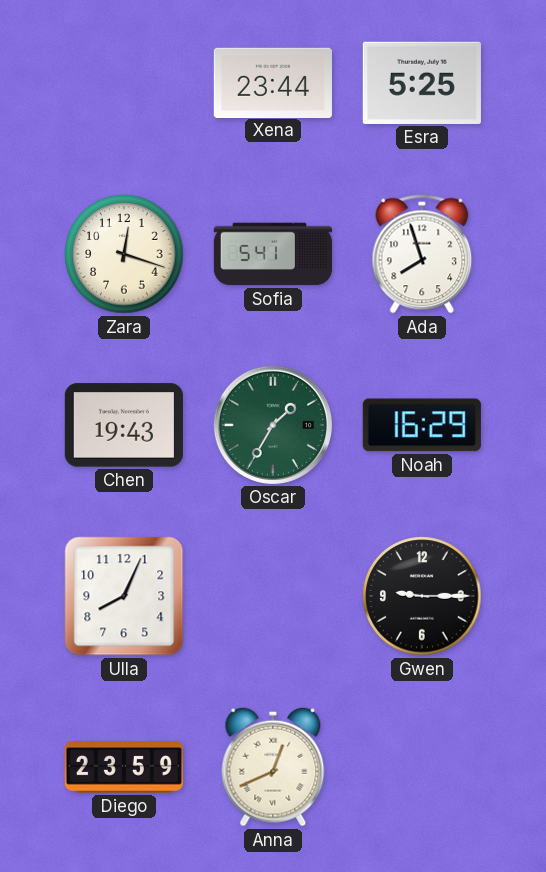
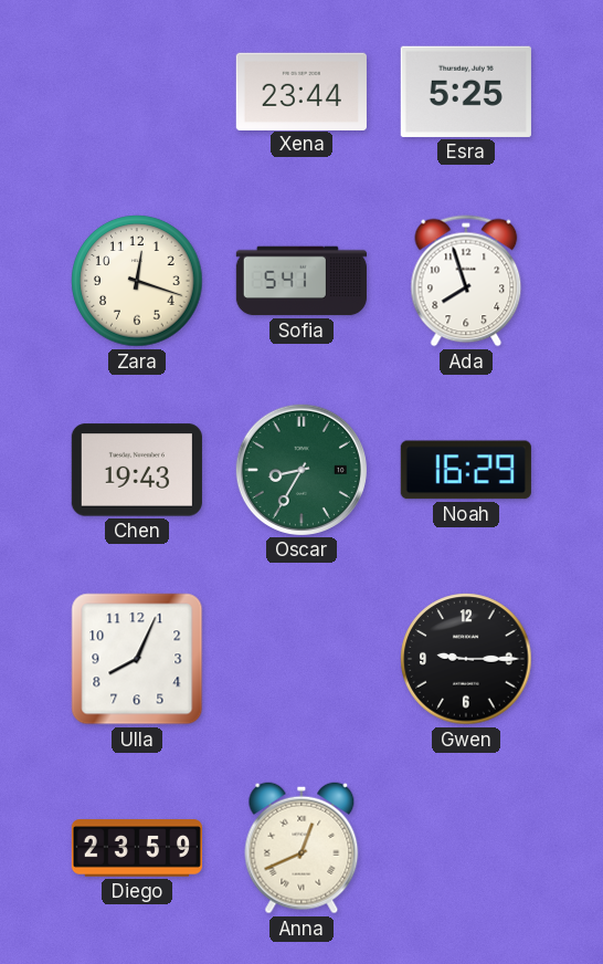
Oscar: 1:35 -> 8:35
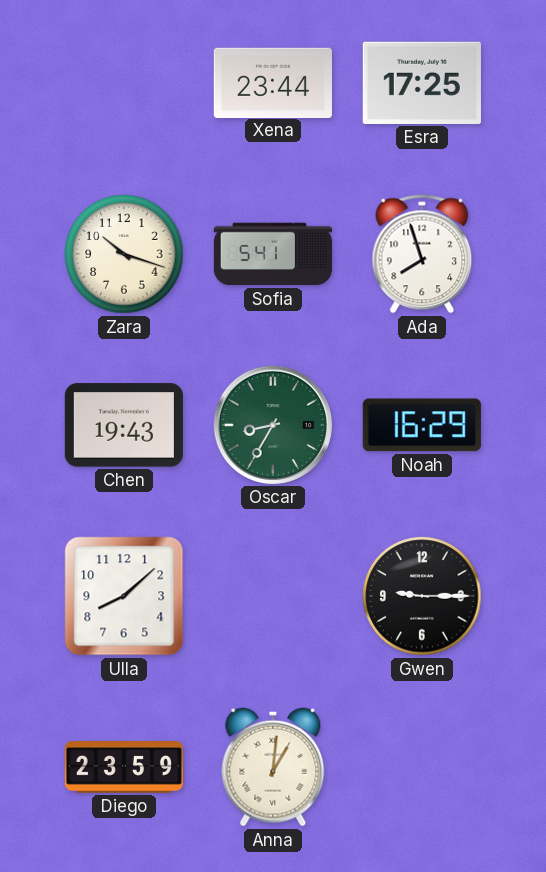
Esra: 5:25 -> 17:25
Zara: 12:18 -> 10:18
Ulla: 8:04 -> 8:08
Anna: 12:41 -> 1:01
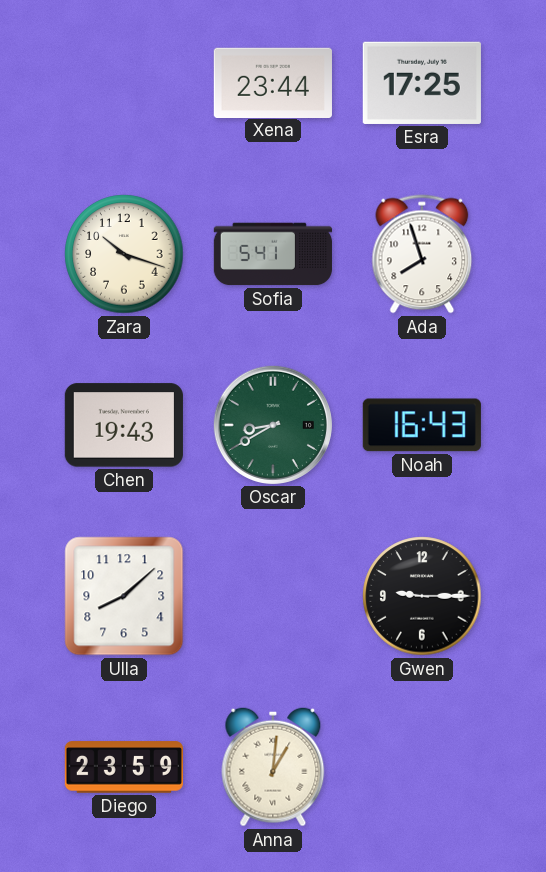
Oscar: 8:35 -> 8:40
Noah: 16:29 -> 16:43
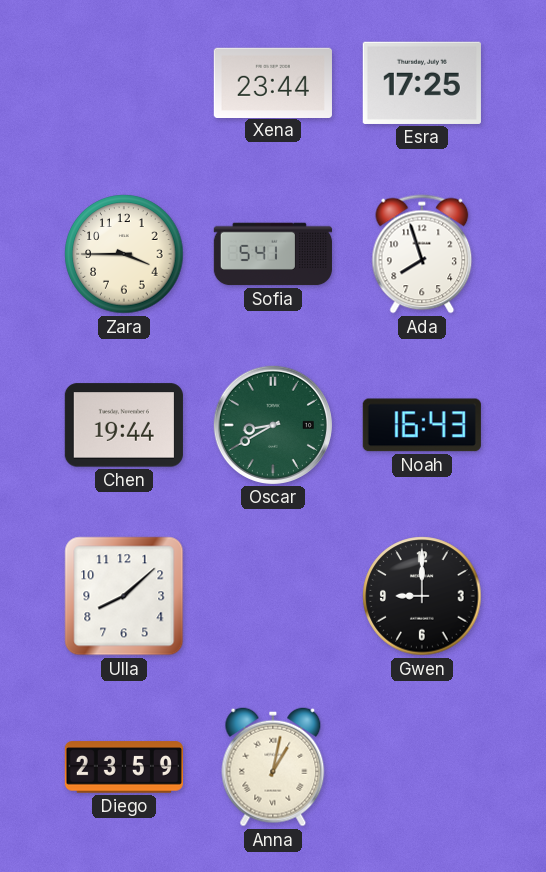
Zara: 10:18 -> 3:45
Chen: 19:43 -> 19:44
Gwen: 9:15 -> 9:00
Anna: 1:01 -> 1:02
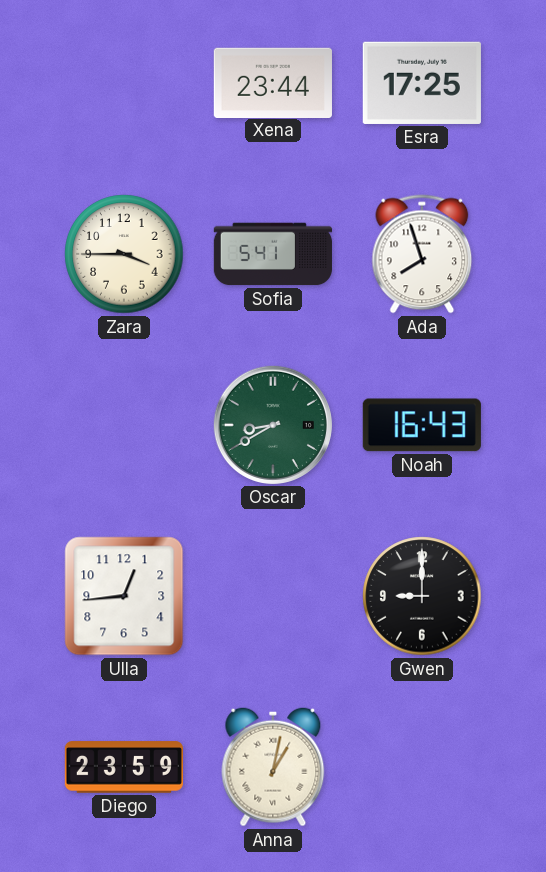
Chen: 19:44 -> none
Ulla: 8:08 -> 12:44
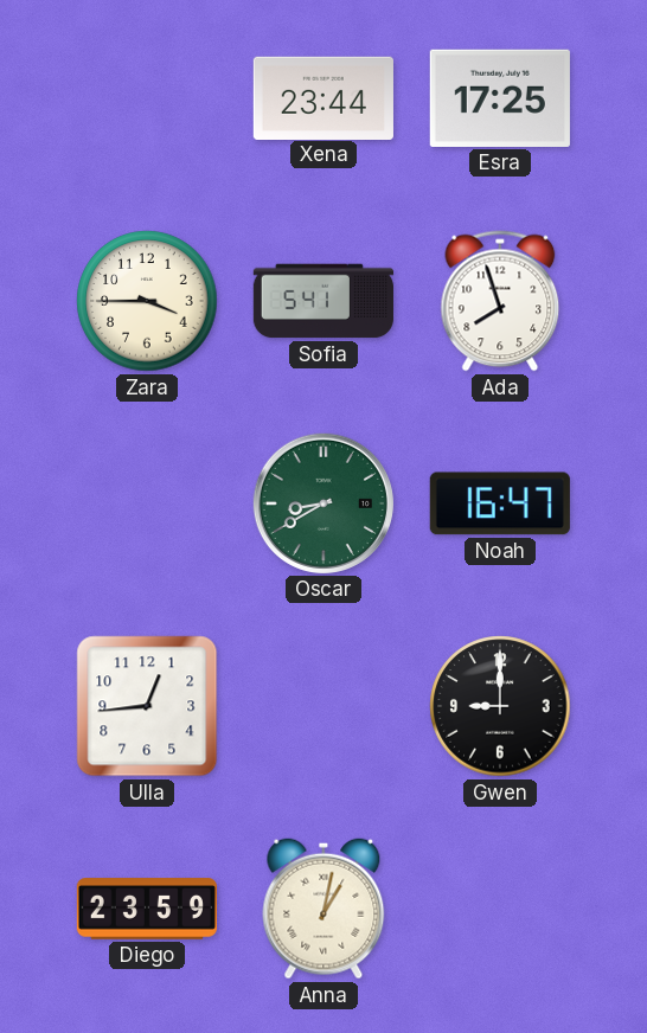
Noah: 16:43 -> 16:47
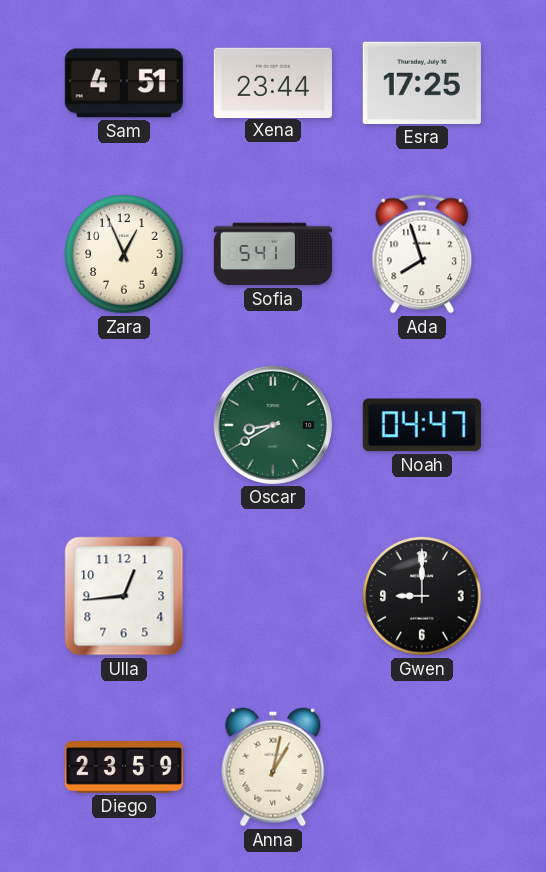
Sam: none -> 4:51
Zara: 3:45 -> 12:56
Noah: 16:47 -> 04:47
